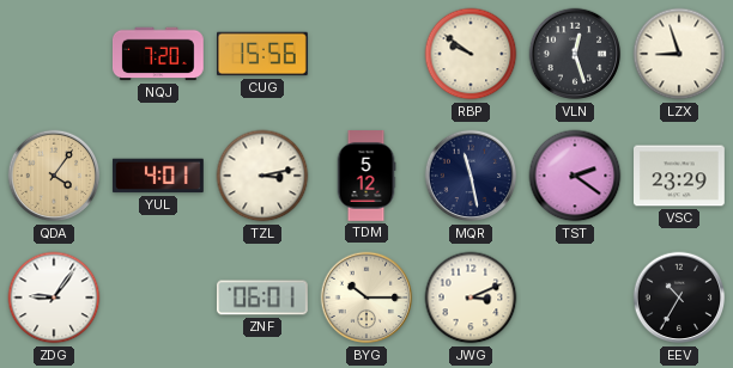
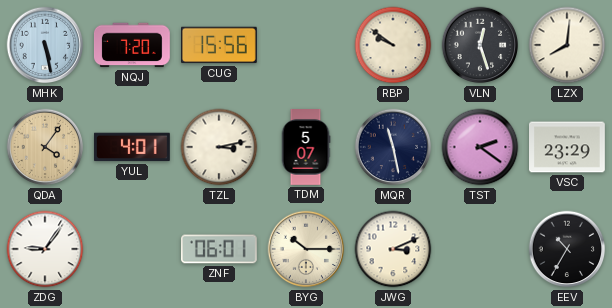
MHK: none -> 5:28
LZX: 8:57 -> 8:01
TDM: 5:12 -> 5:07
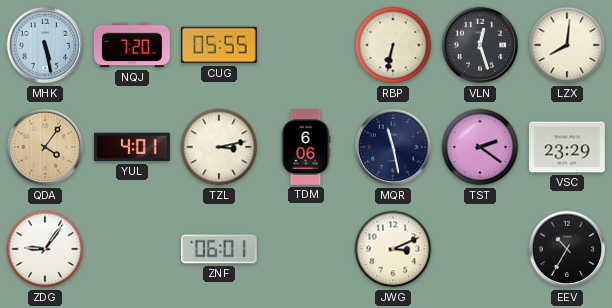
CUG: 15:56 -> 05:55
RBP: 9:51 -> 6:32
TDM: 5:07 -> 6:06
BYG: 10:15 -> none
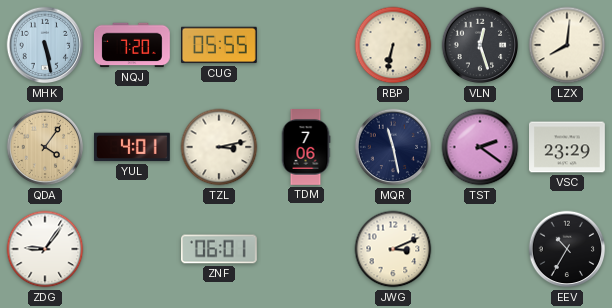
TDM: 6:06 -> 7:06
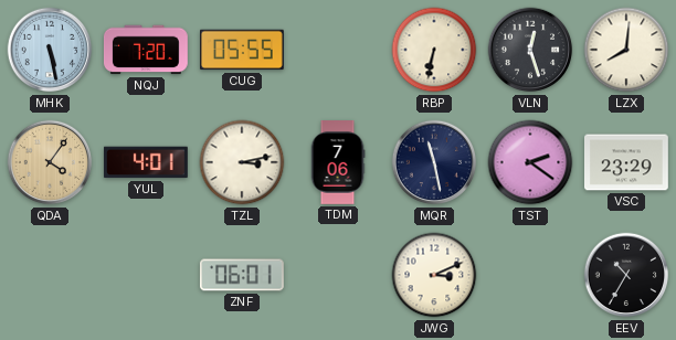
ZDG: 9:06 -> none
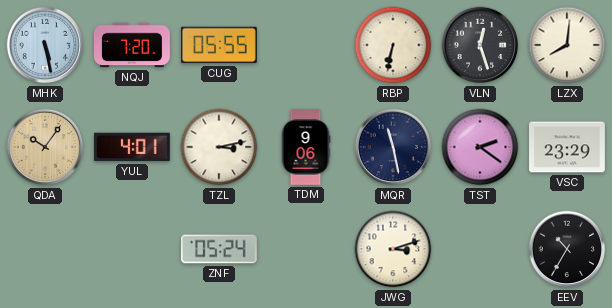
QDA: 4:06 -> 10:06
TDM: 7:06 -> 9:06
ZNF: 06:01 -> 05:24
JWG: 3:11 -> 3:12
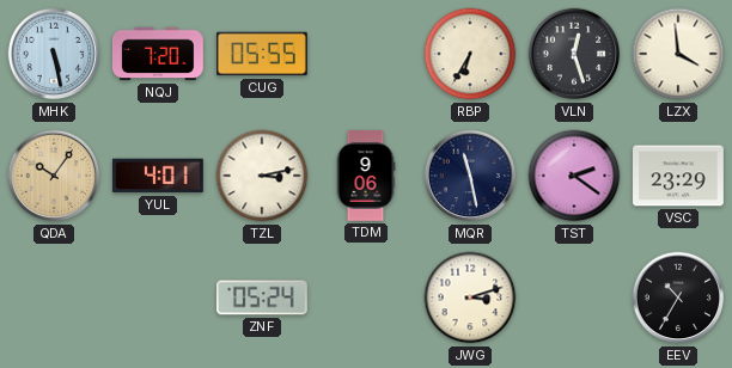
RBP: 6:32 -> 6:35
LZX: 8:01 -> 3:59
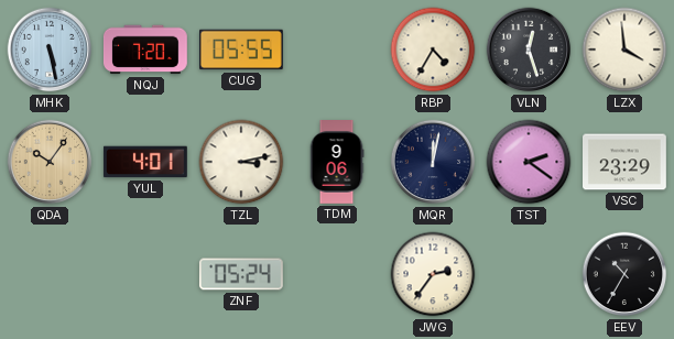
RBP: 6:35 -> 4:35
MQR: 11:28 -> 12:02
JWG: 3:12 -> 2:36
